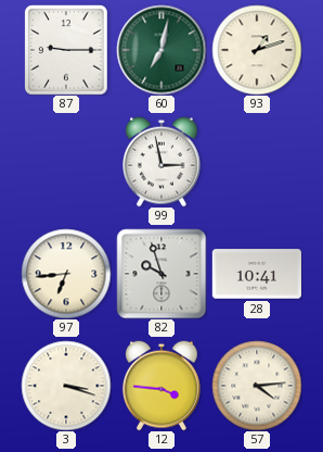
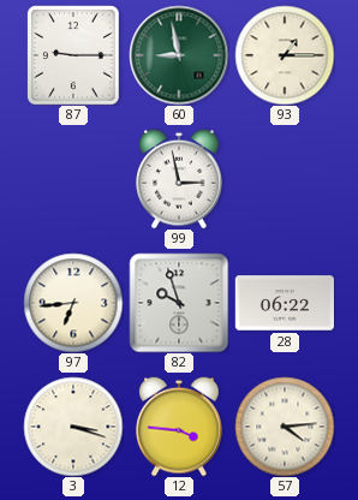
60: 7:02 -> 8:58
93: 1:12 -> 1:15
28: 10:41 -> 06:22
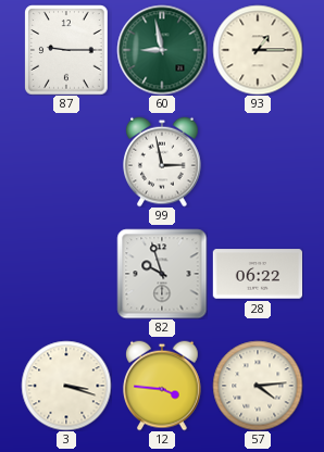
97: 6:44 -> none
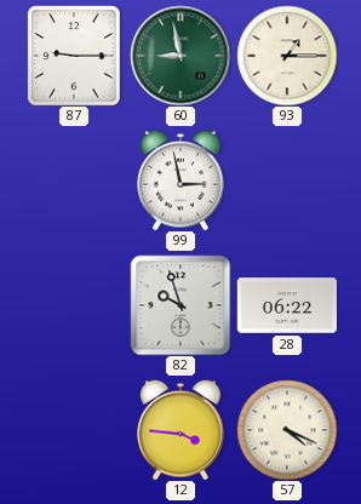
3: 3:18 -> none
57: 4:14 -> 4:19
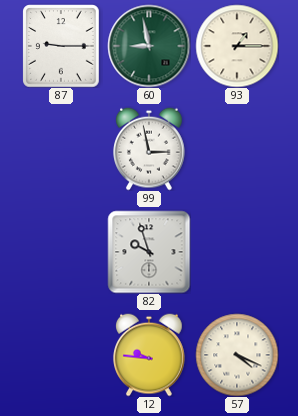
28: 06:22 -> none
12: 3:46 -> 9:46
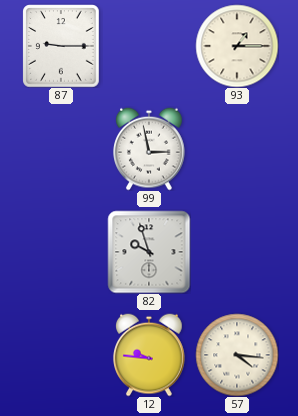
60: 8:58 -> none
57: 4:19 -> 4:16
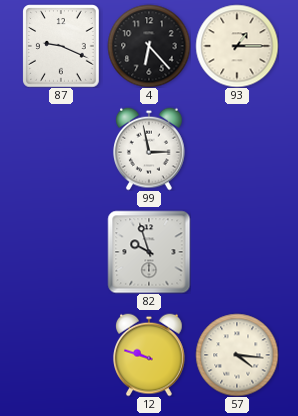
87: 9:15 -> 9:19
4: none -> 6:23
12: 9:46 -> 9:48
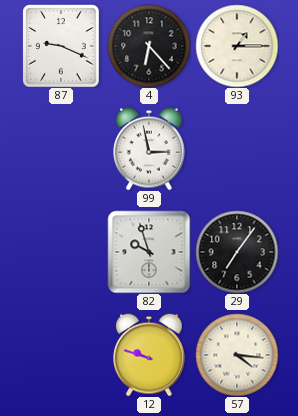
29: none -> 7:06
